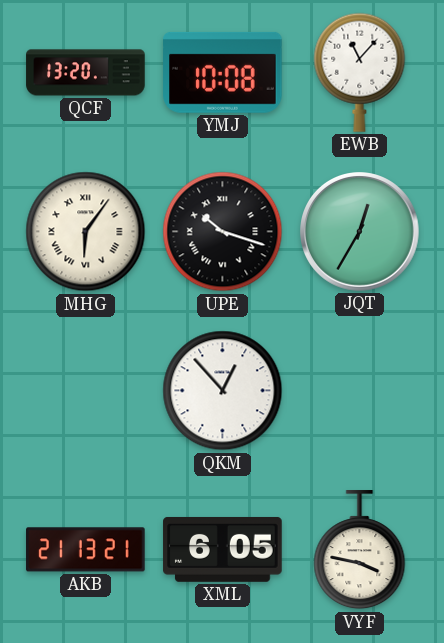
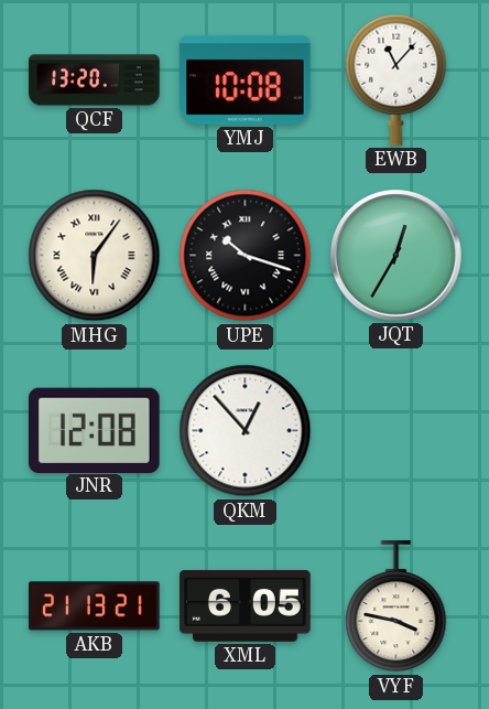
JNR: none -> 12:08
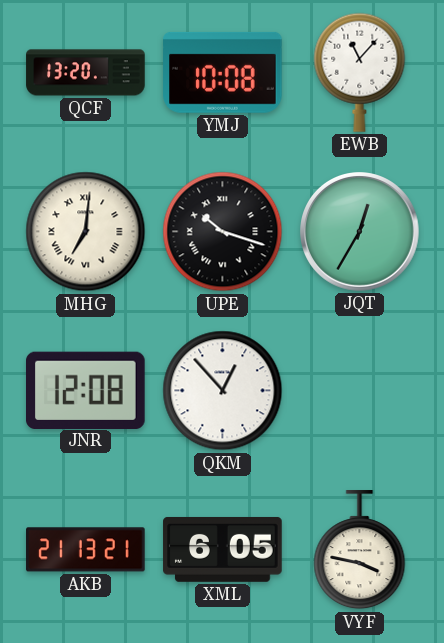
MHG: 6:06 -> 7:01
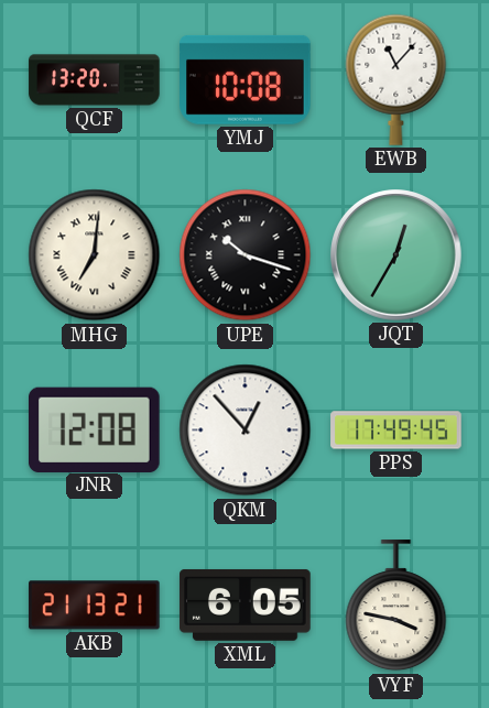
PPS: none -> 17:49
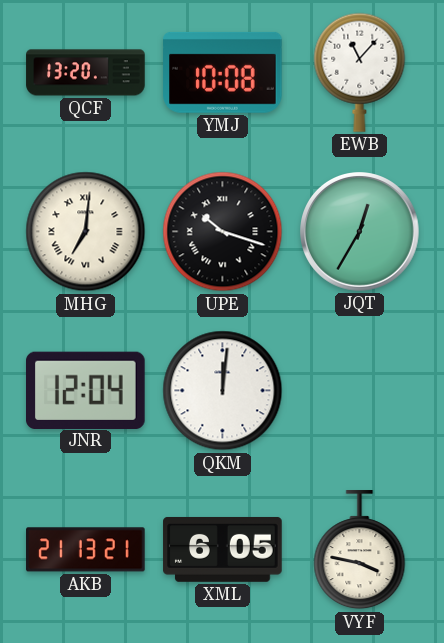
JNR: 12:08 -> 12:04
QKM: 12:53 -> 12:01
PPS: 17:49 -> none
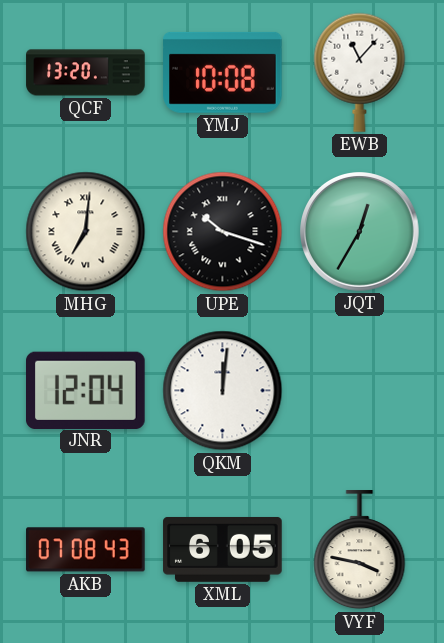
AKB: 21:13 -> 07:08
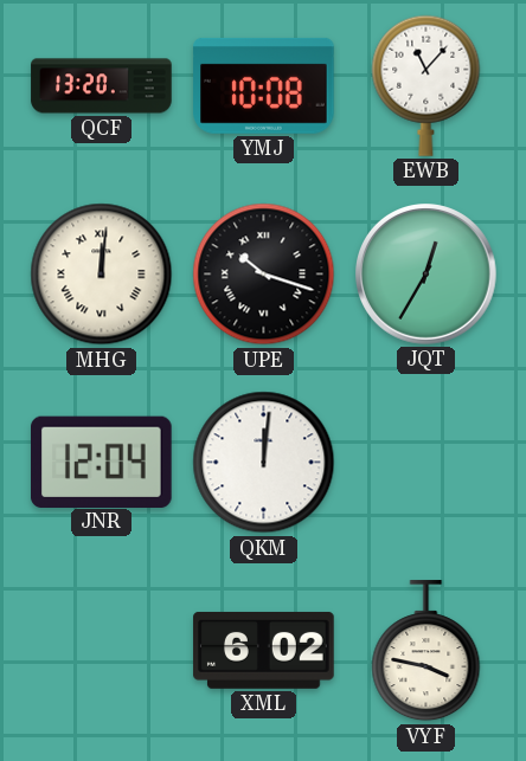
MHG: 7:01 -> 12:01
AKB: 07:08 -> none
XML: 6:05 -> 6:02
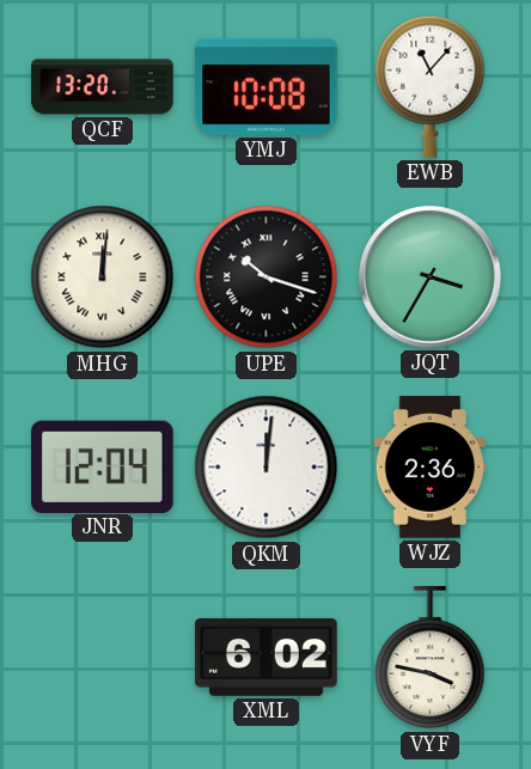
JQT: 12:35 -> 3:35
WJZ: none -> 2:36
